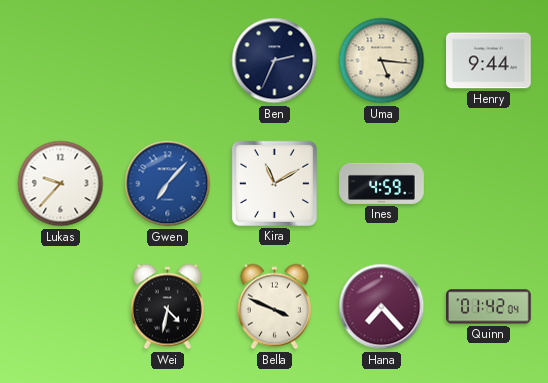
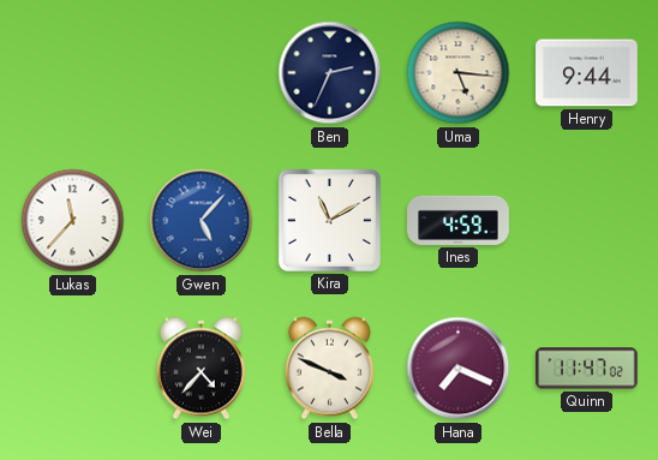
Lukas: 9:37 -> 11:37
Gwen: 7:07 -> 5:07
Wei: 4:32 -> 4:37
Hana: 7:23 -> 7:19
Quinn: 01:42 -> 11:47
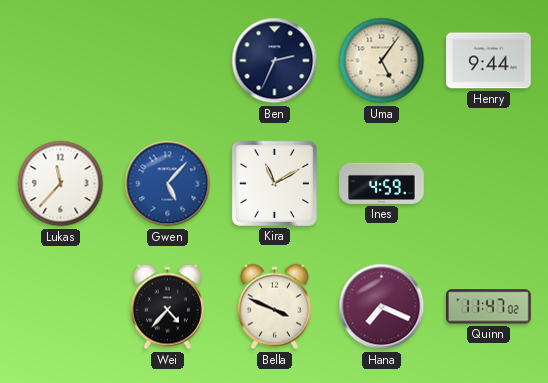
Uma: 5:16 -> 5:06
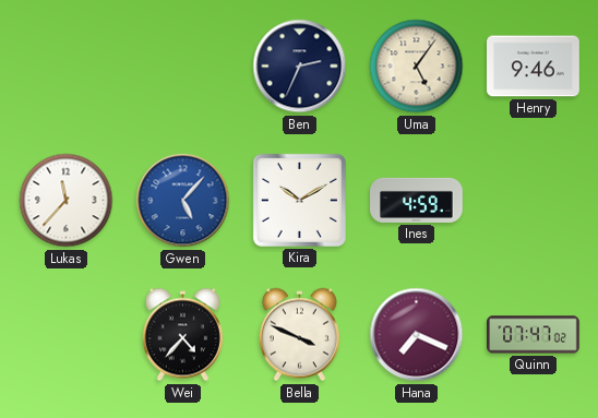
Henry: 9:44 -> 9:46
Kira: 11:10 -> 10:10
Quinn: 11:47 -> 07:47
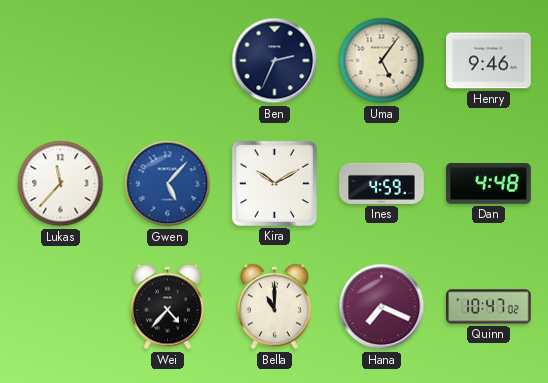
Dan: none -> 4:48
Bella: 3:49 -> 11:00
Quinn: 07:47 -> 10:47
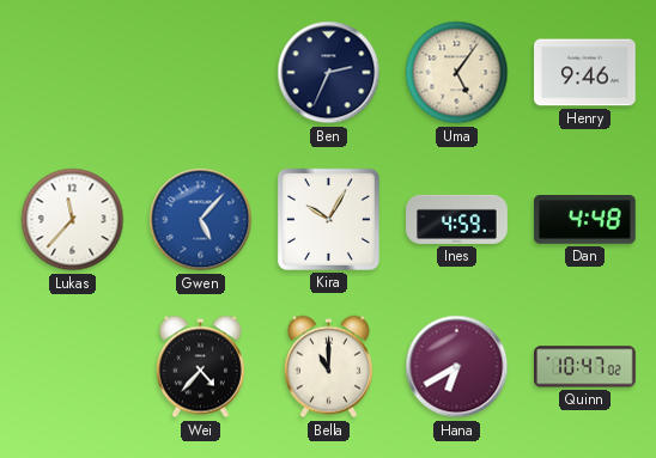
Kira: 10:10 -> 10:05
Hana: 7:19 -> 6:40
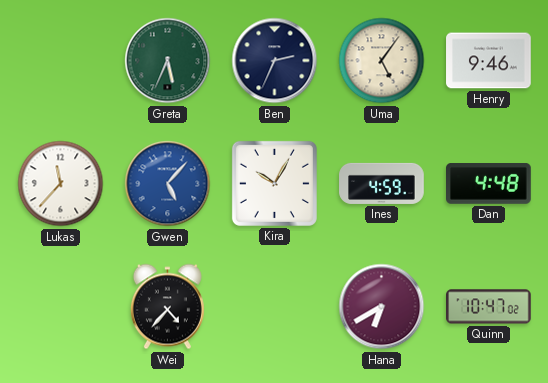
Greta: none -> 5:34
Bella: 11:00 -> none
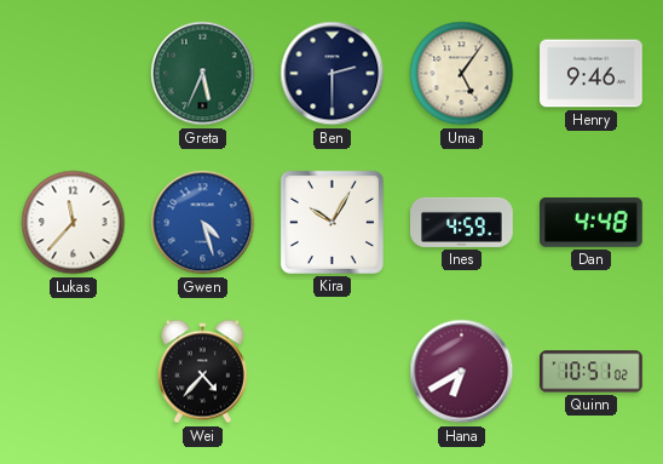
Ben: 2:34 -> 2:30
Gwen: 5:07 -> 4:27
Quinn: 10:47 -> 10:51
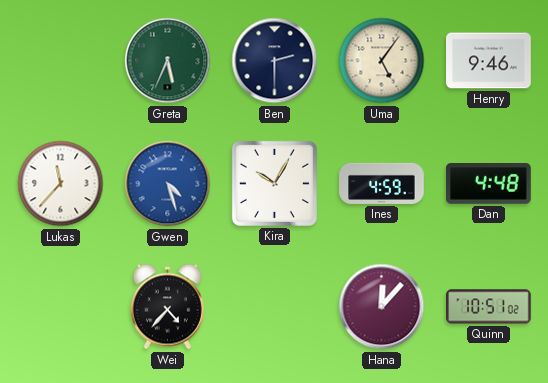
Hana: 6:40 -> 12:07
